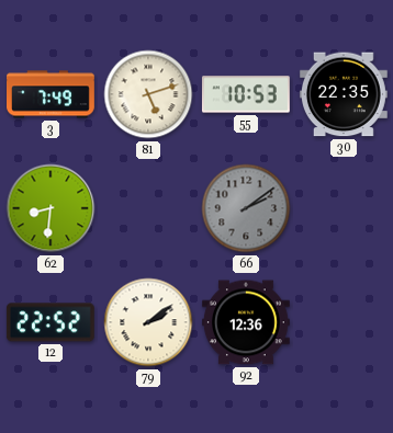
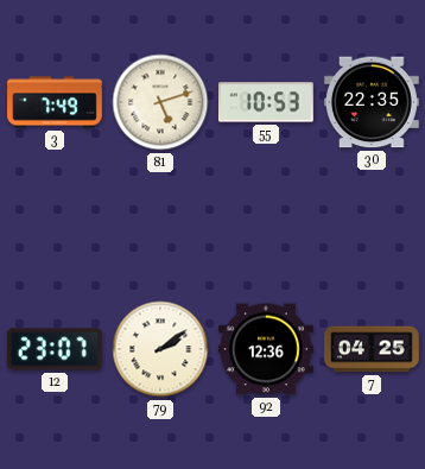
62: 8:31 -> none
66: 2:09 -> none
12: 22:52 -> 23:07
7: none -> 04:25
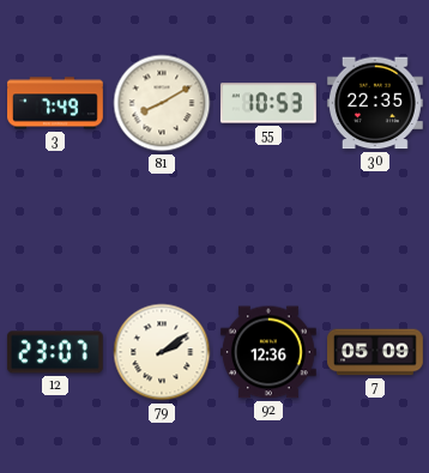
81: 5:12 -> 8:10
7: 04:25 -> 05:09
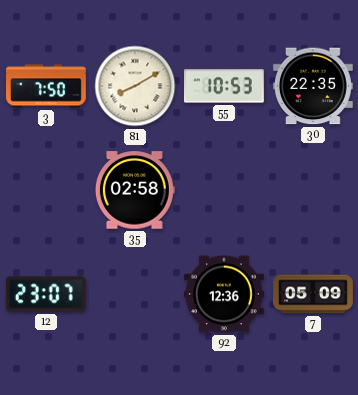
3: 7:49 -> 7:50
35: none -> 02:58
79: 2:09 -> none
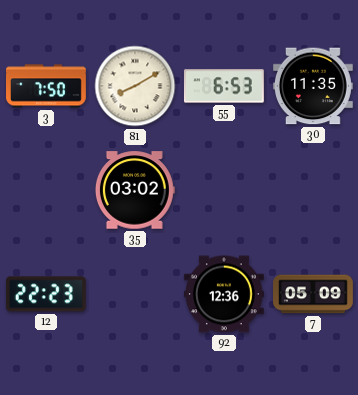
55: 10:53 -> 6:53
30: 22:35 -> 11:35
35: 02:58 -> 03:02
12: 23:07 -> 22:23
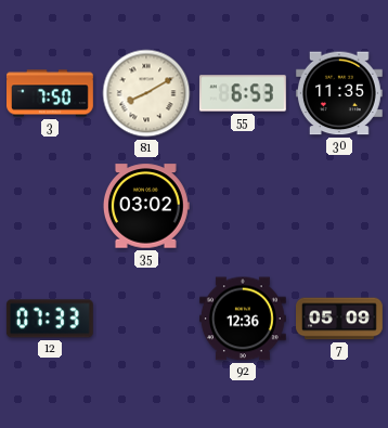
12: 22:23 -> 07:33
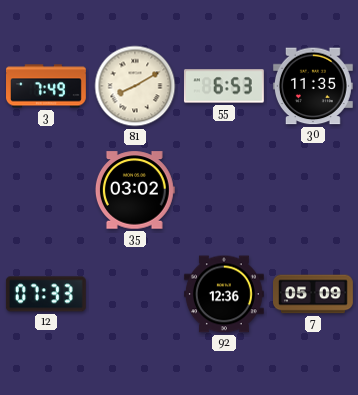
3: 7:50 -> 7:49
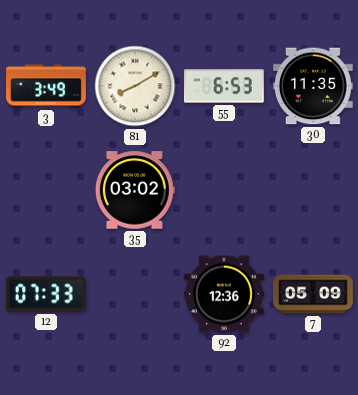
3: 7:49 -> 3:49
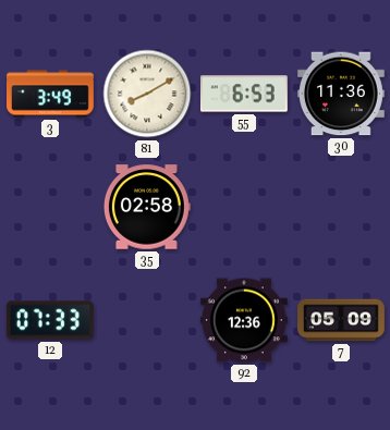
30: 11:35 -> 11:36
35: 03:02 -> 02:58
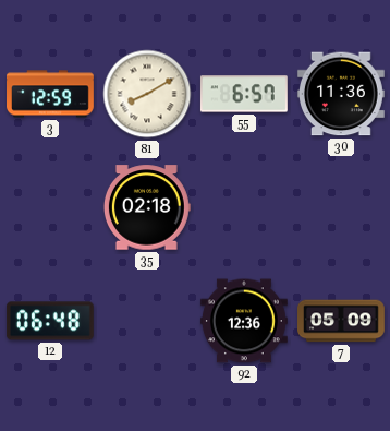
3: 3:49 -> 12:59
55: 6:53 -> 6:57
35: 02:58 -> 02:18
12: 07:33 -> 06:48
